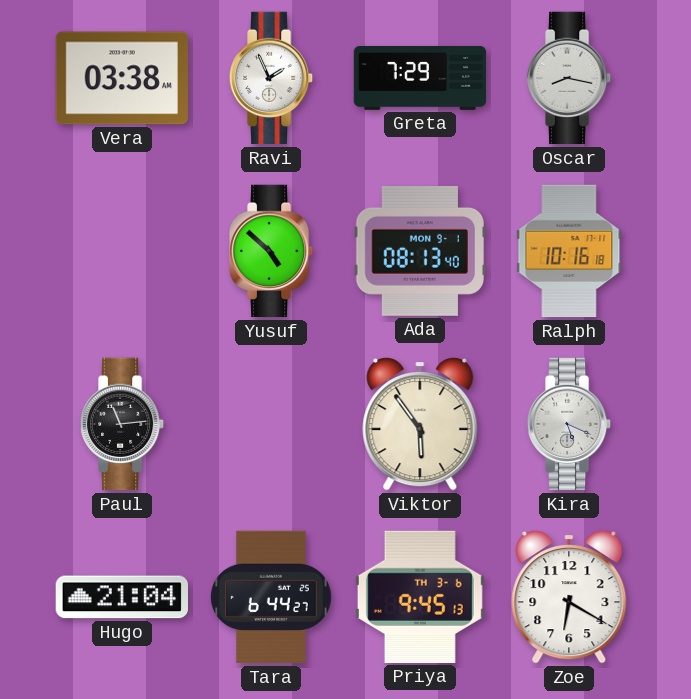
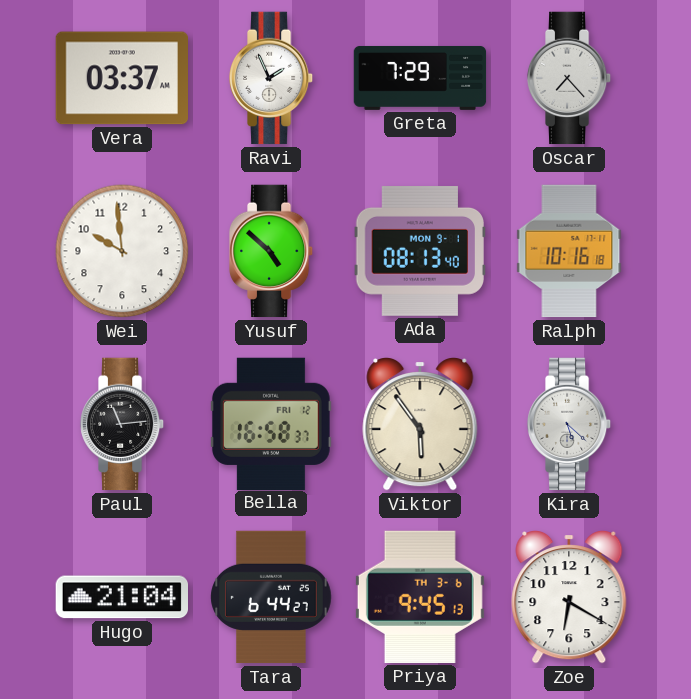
Vera: 03:38 -> 03:37
Oscar: 8:17 -> 7:23
Wei: none -> 9:59
Bella: none -> 16:58
Kira: 5:19 -> 5:22
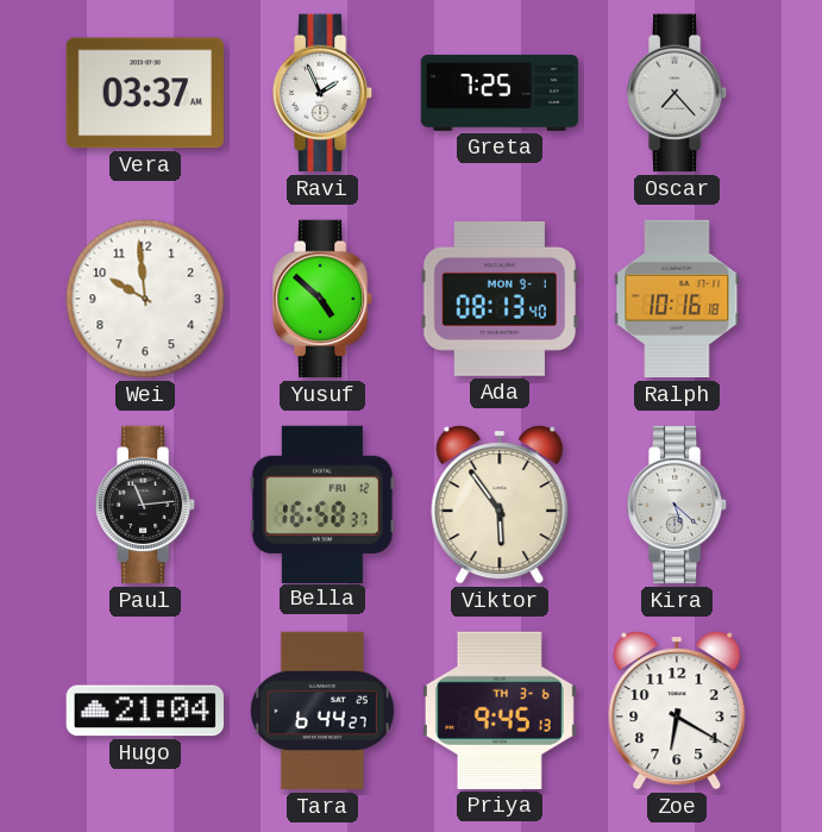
Greta: 7:29 -> 7:25
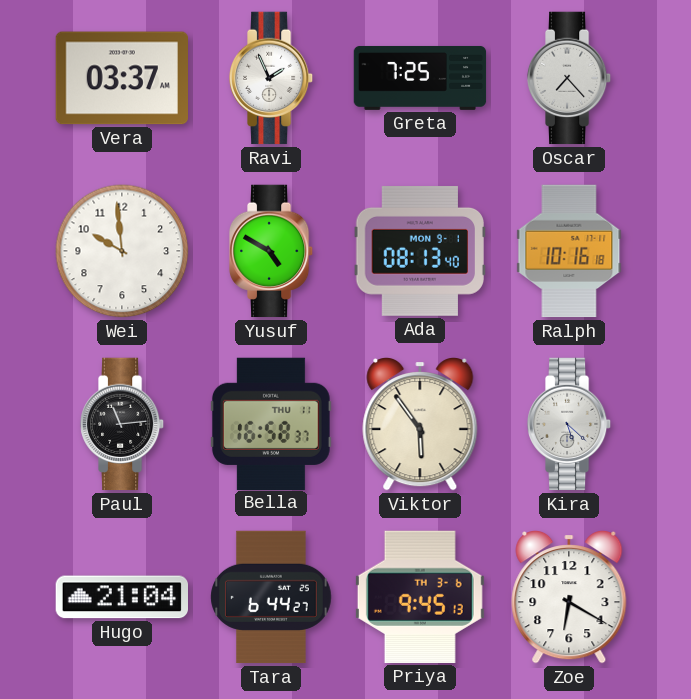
Yusuf: 4:52 -> 4:50
Bella date: FRI 12 -> THU 11
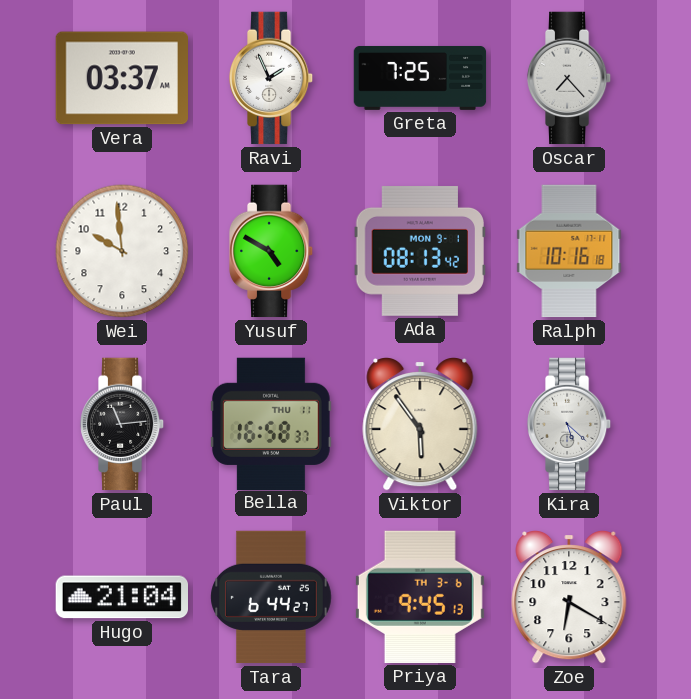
Ada: 08:13:40 -> 08:13:42
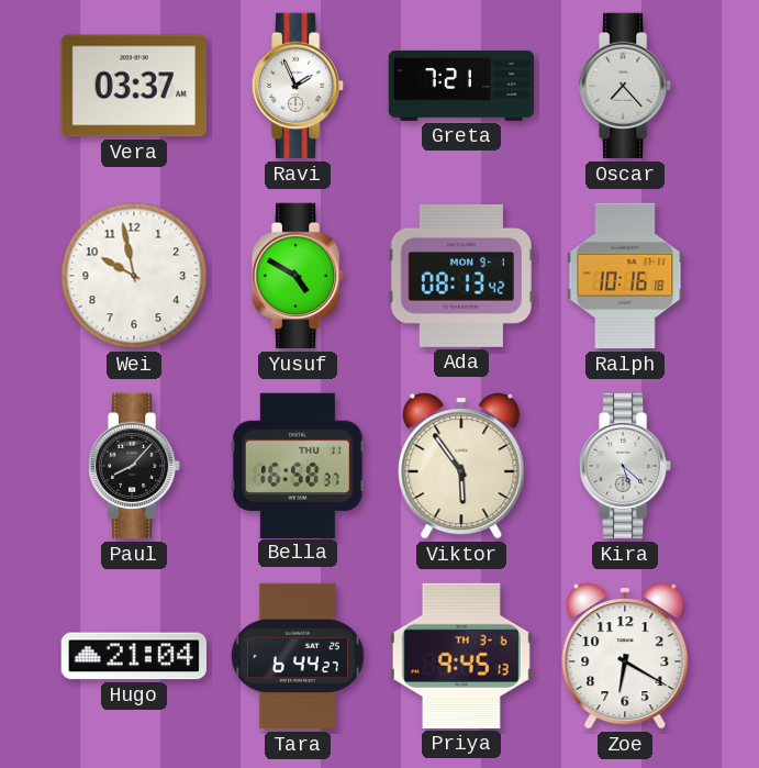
Greta: 7:25 -> 7:21
Wei: 9:59 -> 9:58
Paul: 11:14 -> 8:07
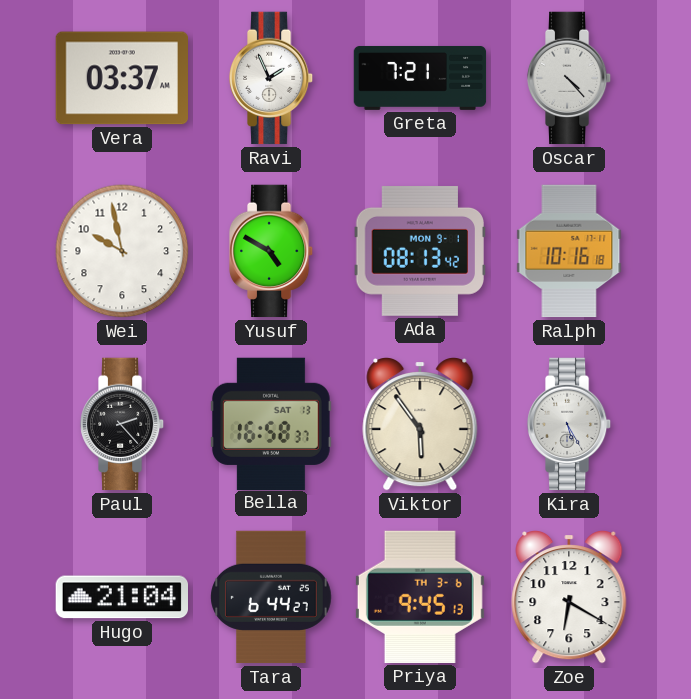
Oscar: 7:23 -> 4:23
Paul: 8:07 -> 2:23
Bella date: THU 11 -> SAT 13
Kira: 5:22 -> 5:25
